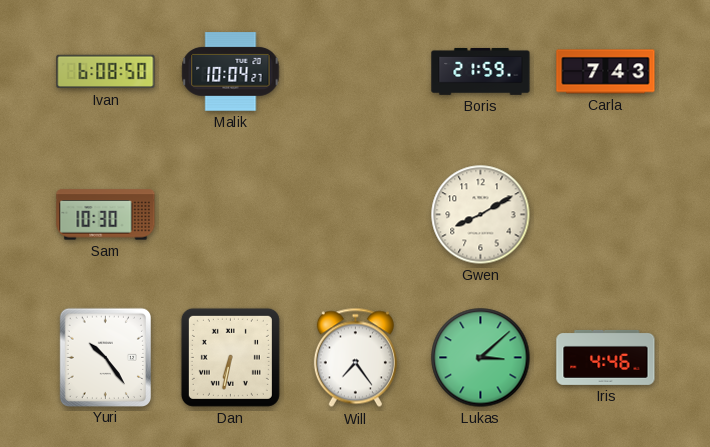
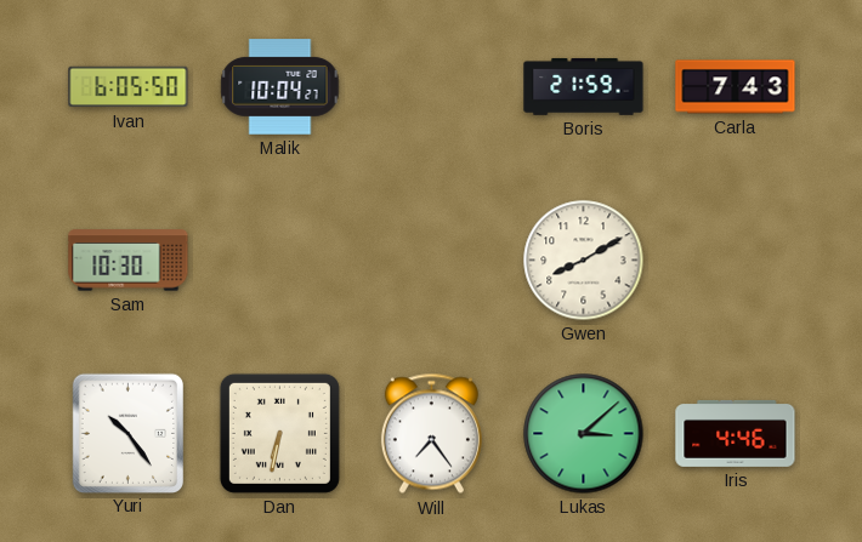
Ivan: 6:08 -> 6:05
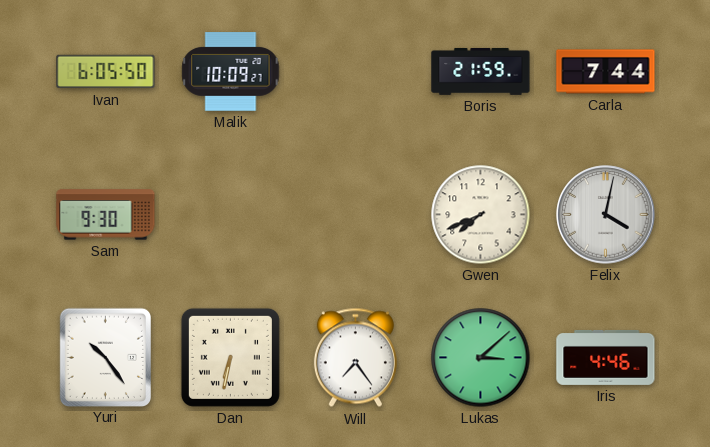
Malik: 10:04 -> 10:09
Carla: 7:43 -> 7:44
Sam: 10:30 -> 9:30
Gwen: 8:10 -> 7:41
Felix: none -> 4:02
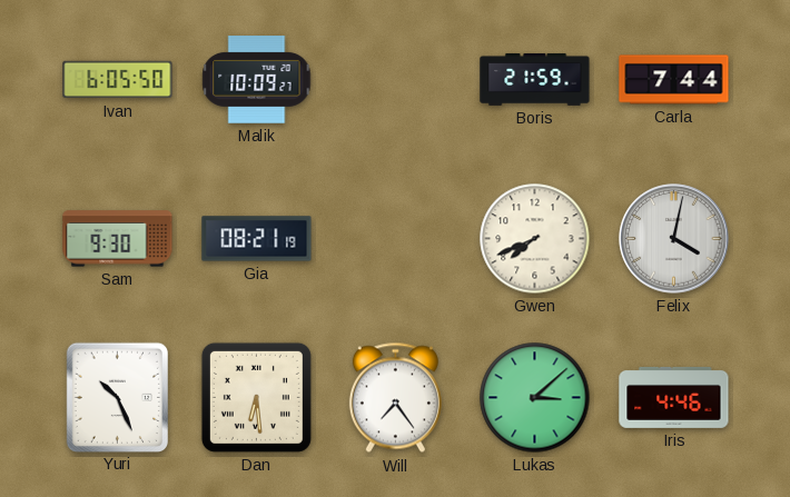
Gia: none -> 08:21
Yuri: 10:24 -> 10:26
Dan: 6:32 -> 6:29
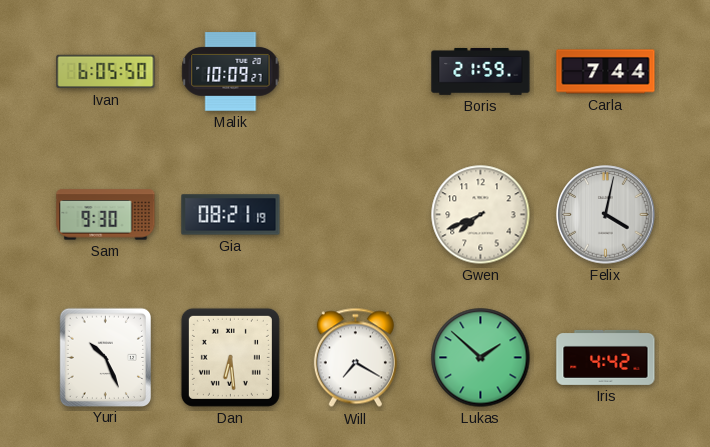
Will: 7:24 -> 7:20
Lukas: 3:08 -> 1:52
Iris: 4:46 -> 4:42
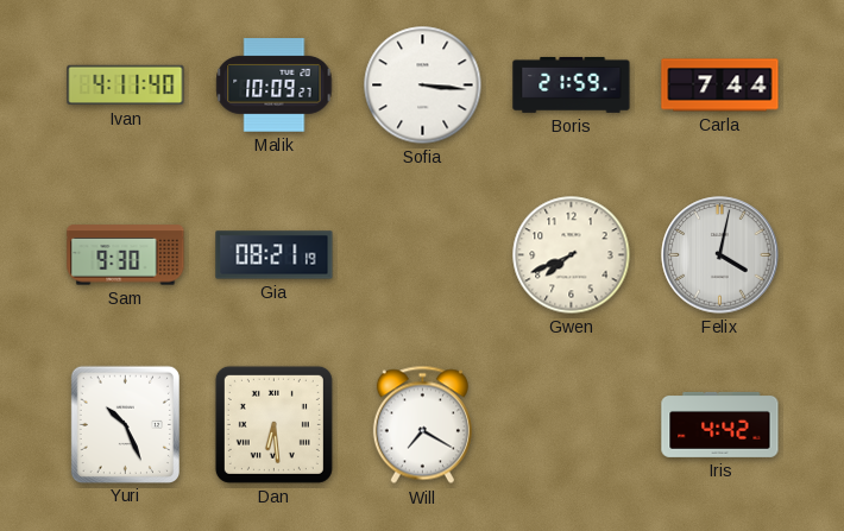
Ivan: 6:05 -> 4:11
Sofia: none -> 3:16
Lukas: 1:52 -> none
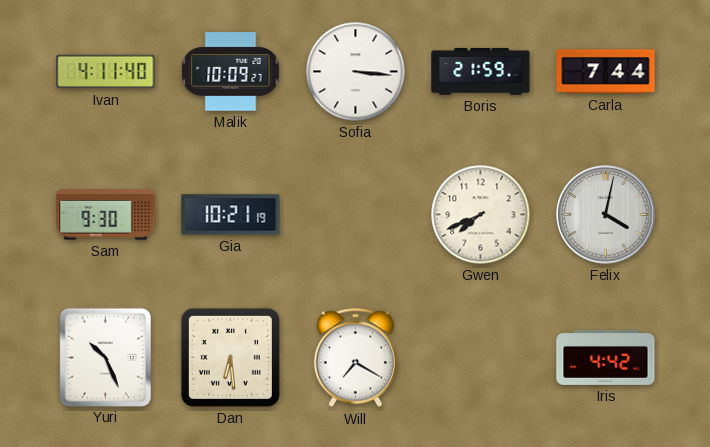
Gia: 08:21 -> 10:21
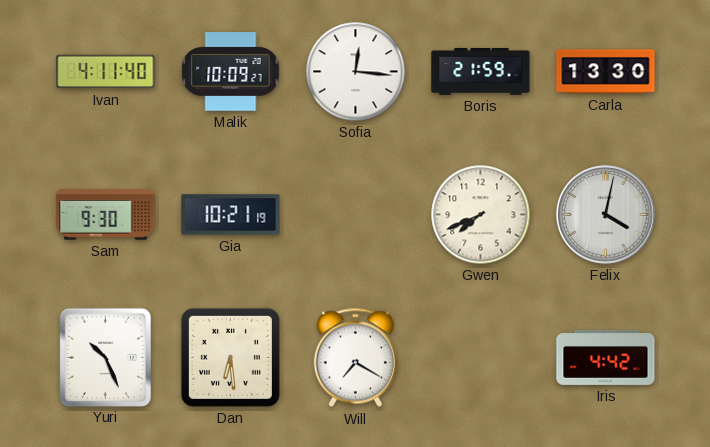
Sofia: 3:16 -> 12:16
Carla: 7:44 -> 13:30
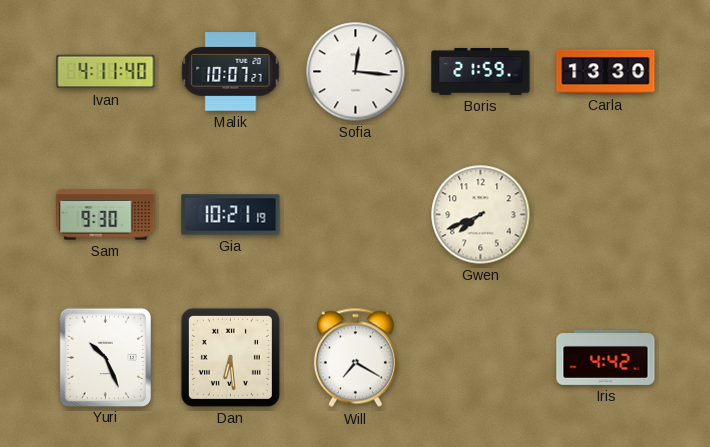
Malik: 10:09 -> 10:07
Felix: 4:02 -> none
